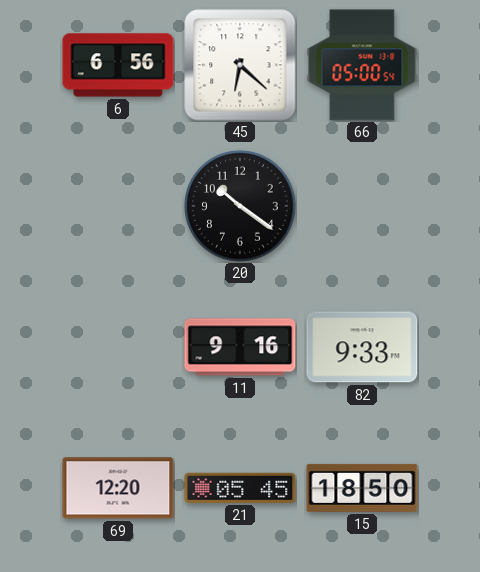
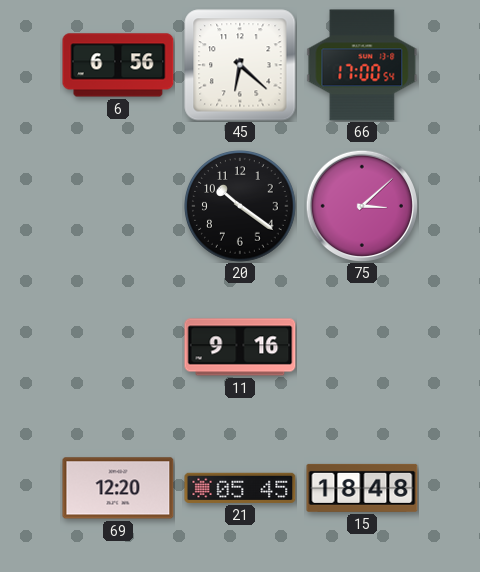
66: 05:00 -> 17:00
75: none -> 3:08
82: 9:33 -> none
15: 18:50 -> 18:48
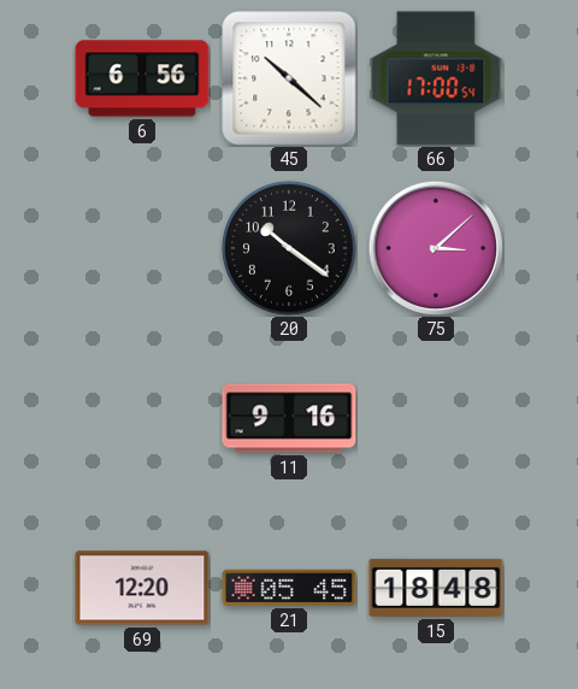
45: 6:22 -> 10:22
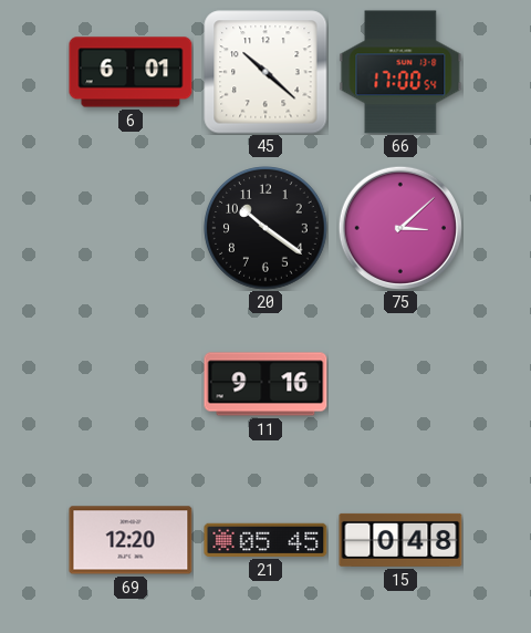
6: 6:56 -> 6:01
15: 18:48 -> 0:48
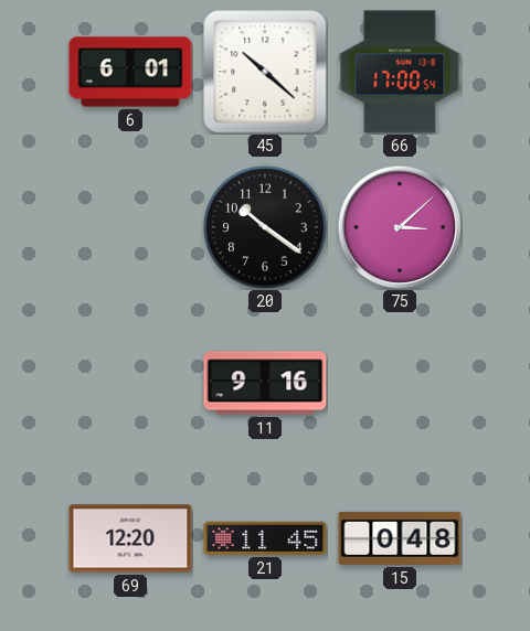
21: 05:45 -> 11:45
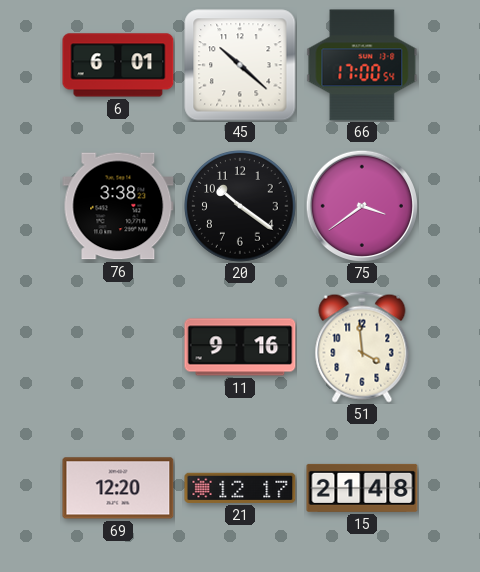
76: none -> 3:38
75: 3:08 -> 3:39
51: none -> 3:59
21: 11:45 -> 12:17
15: 0:48 -> 21:48
